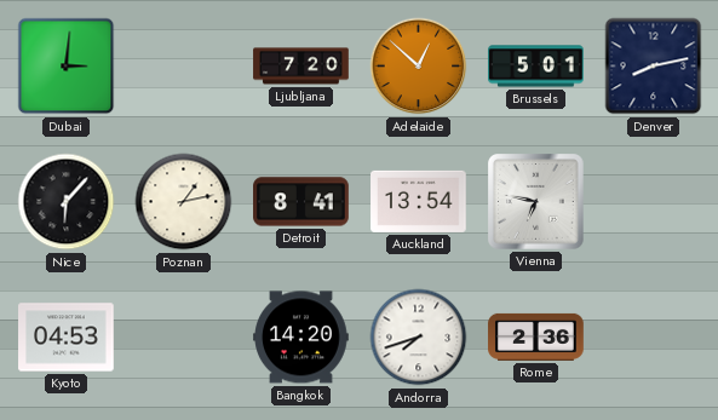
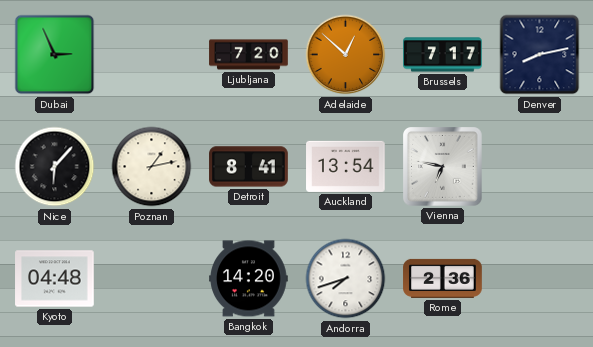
Dubai: 3:01 -> 2:56
Brussels: 5:01 -> 7:17
Kyoto: 04:53 -> 04:48
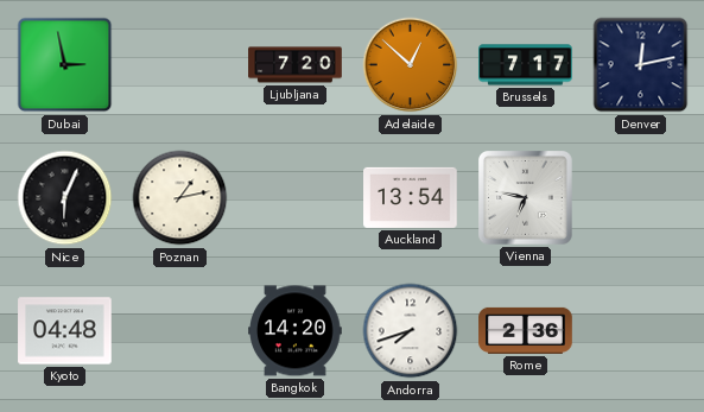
Dubai: 2:56 -> 2:58
Denver: 8:13 -> 12:13
Nice: 6:07 -> 6:04
Detroit: 8:41 -> none
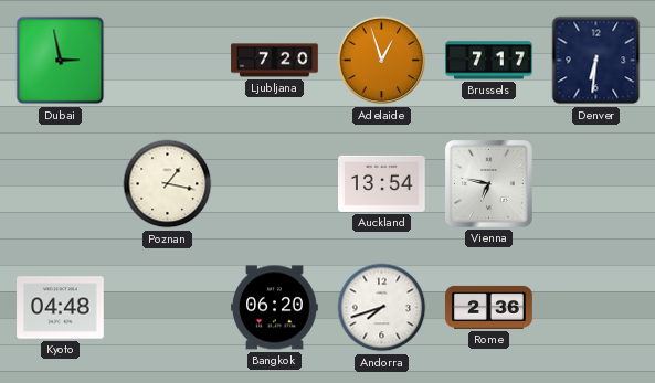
Adelaide: 12:52 -> 12:57
Denver: 12:13 -> 6:31
Nice: 6:04 -> none
Poznan: 1:13 -> 1:17
Bangkok: 14:20 -> 06:20
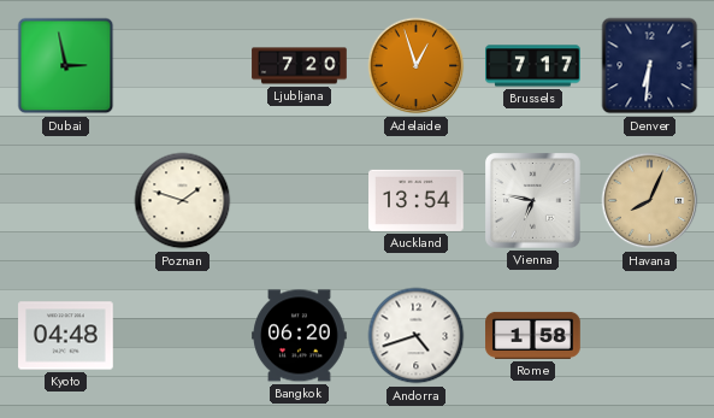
Poznan: 1:17 -> 1:48
Havana: none -> 8:04
Andorra: 7:42 -> 4:42
Rome: 2:36 -> 1:58
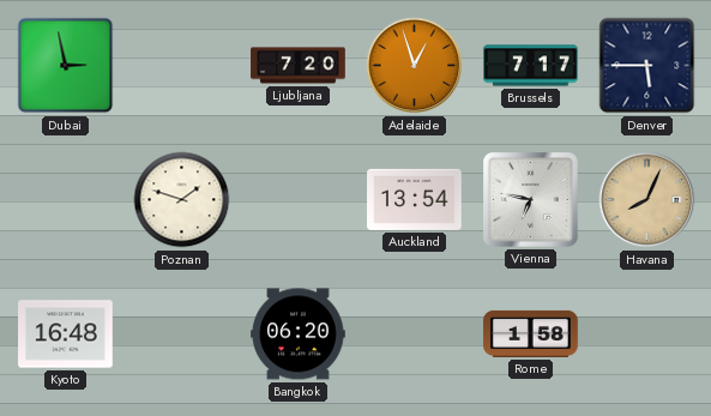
Denver: 6:31 -> 5:45
Kyoto: 04:48 -> 16:48
Andorra: 4:42 -> none
